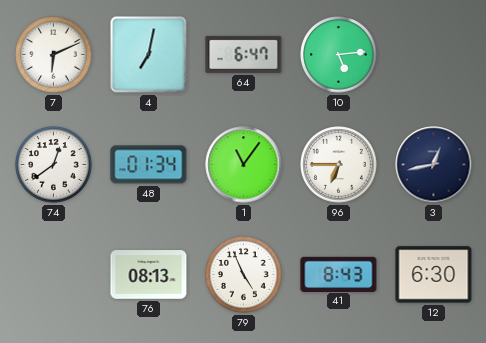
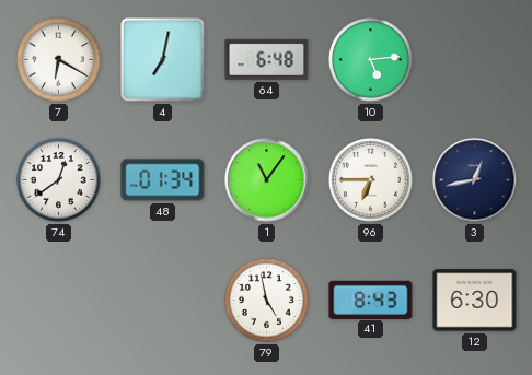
7: 6:11 -> 6:20
64: 6:47 -> 6:48
76: 08:13 -> none
79: 4:56 -> 4:58
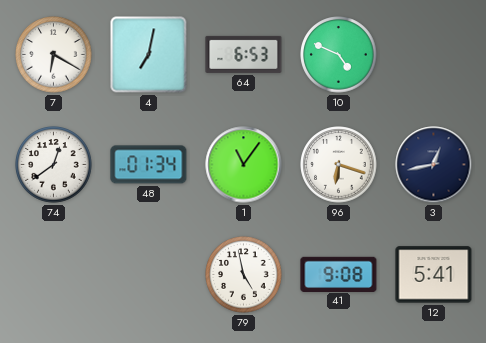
64: 6:48 -> 6:53
10: 5:14 -> 4:49
96: 6:45 -> 6:18
41: 8:43 -> 9:08
12: 6:30 -> 5:41
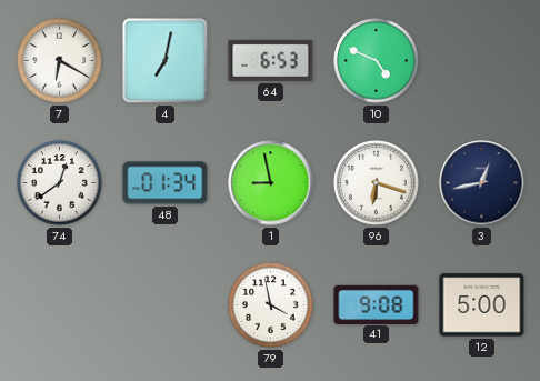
1: 11:06 -> 8:58
79: 4:58 -> 3:58
12: 5:41 -> 5:00
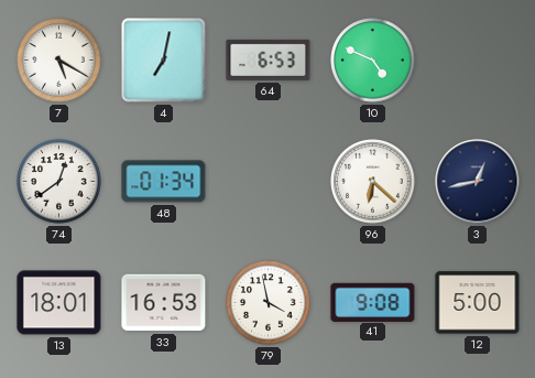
7: 6:20 -> 5:20
1: 8:58 -> none
96: 6:18 -> 6:22
13: none -> 18:01
33: none -> 16:53
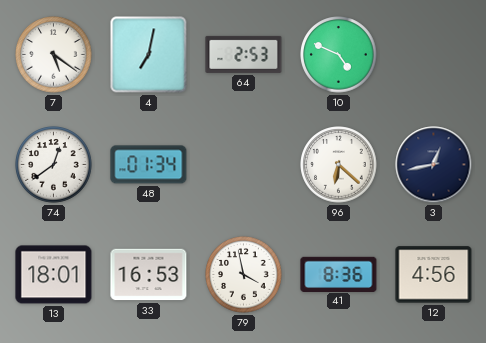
7: 5:20 -> 5:21
64: 6:53 -> 2:53
41: 9:08 -> 8:36
12: 5:00 -> 4:56
